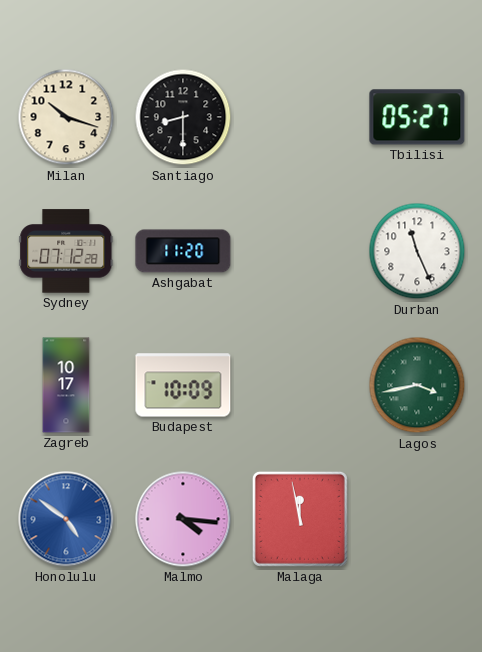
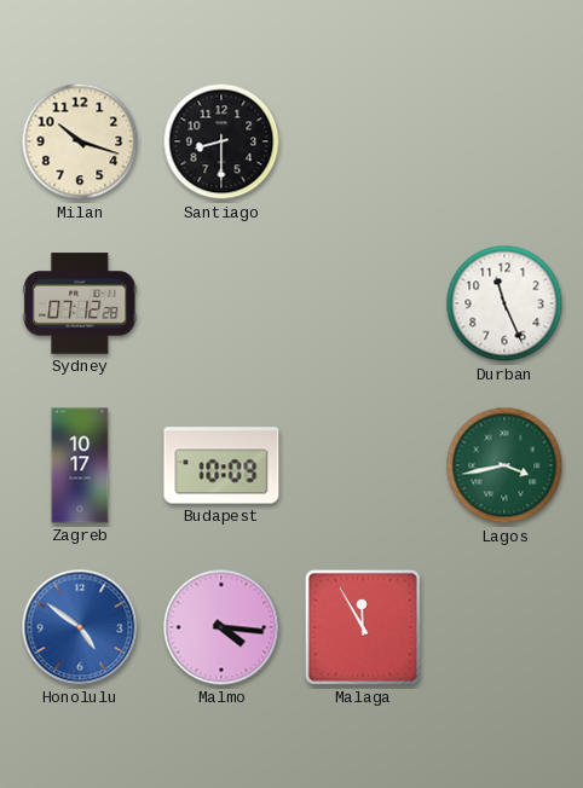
Tbilisi: 05:27 -> none
Ashgabat: 11:20 -> none
Malaga: 11:58 -> 11:55
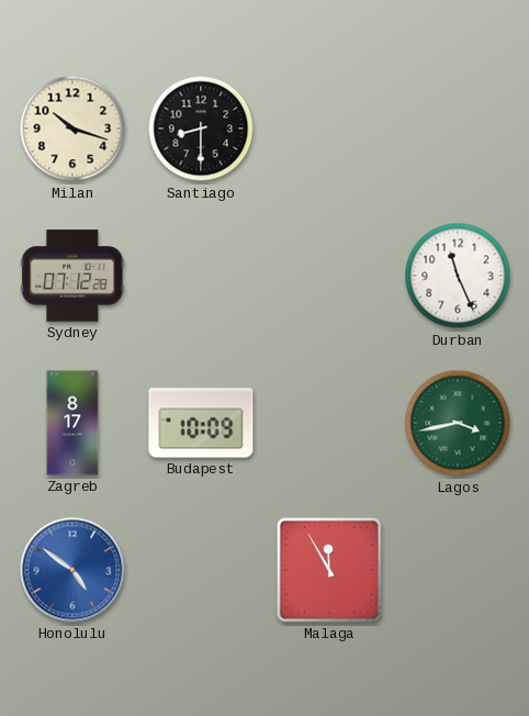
Zagreb: 10:17 -> 8:17
Malmo: 4:16 -> none
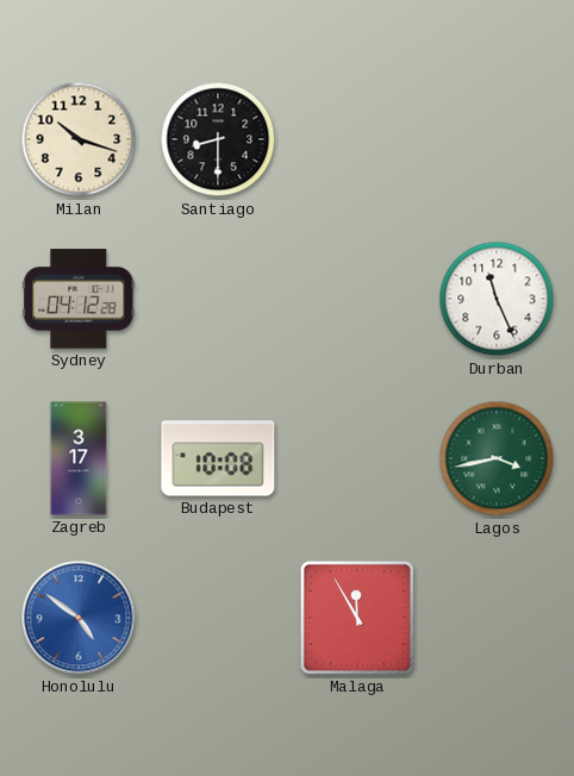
Sydney: 07:12 -> 04:12
Zagreb: 8:17 -> 3:17
Budapest: 10:09 -> 10:08
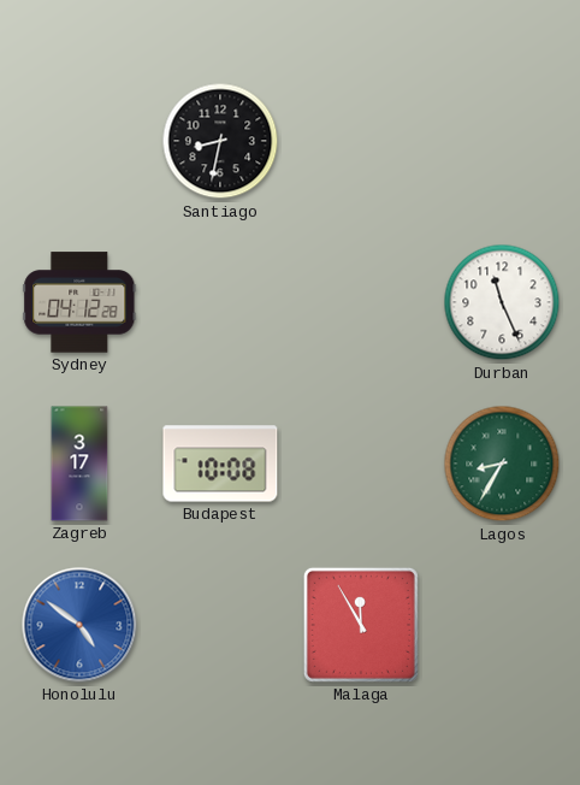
Milan: 10:18 -> none
Santiago: 8:30 -> 8:32
Lagos: 3:43 -> 8:35
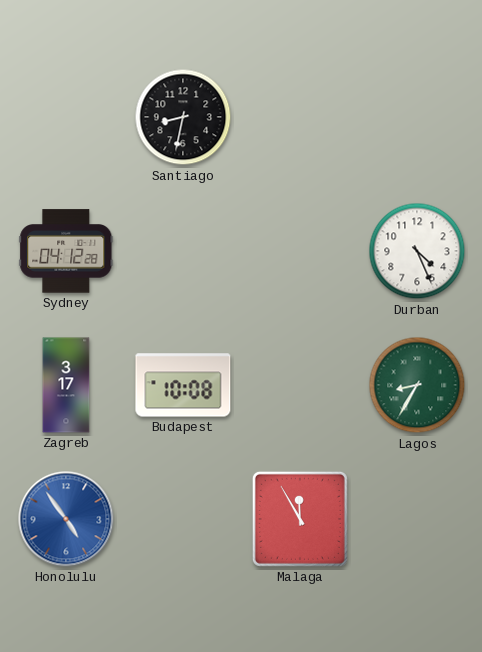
Durban: 11:26 -> 4:26
Honolulu: 4:51 -> 4:54
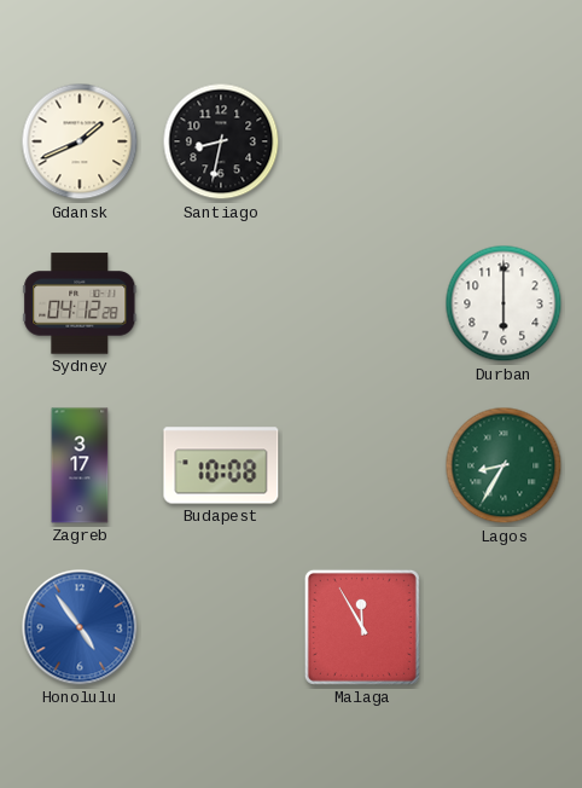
Gdansk: none -> 1:41
Durban: 4:26 -> 6:00
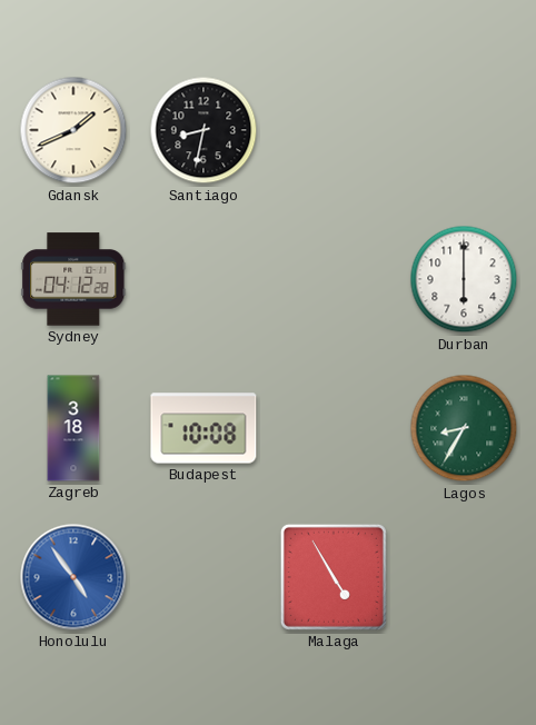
Zagreb: 3:17 -> 3:18
Malaga: 11:55 -> 4:55
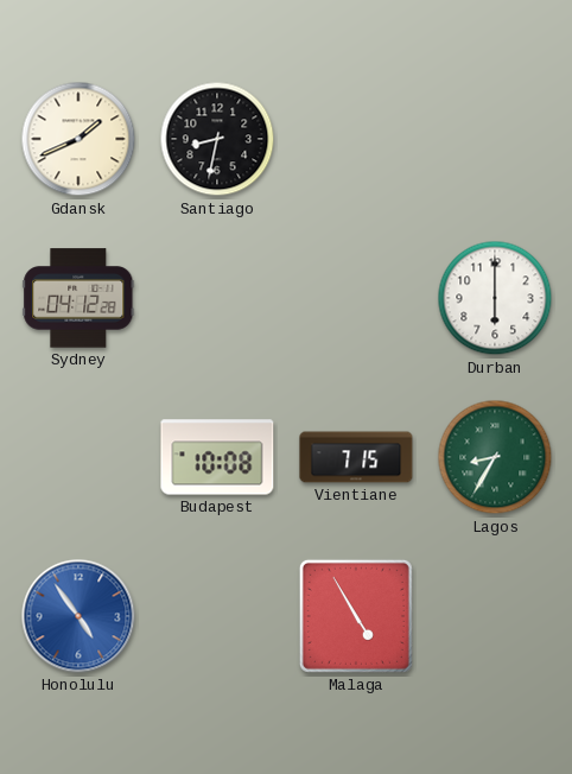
Zagreb: 3:18 -> none
Vientiane: none -> 7:15
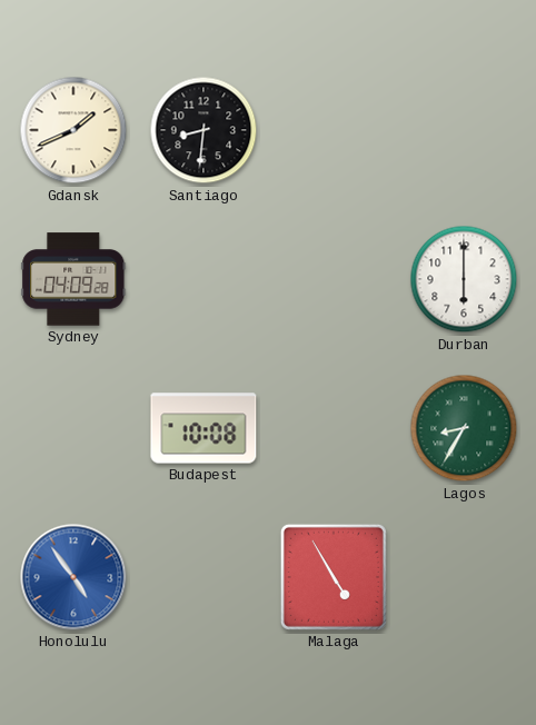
Santiago: 8:32 -> 8:31
Sydney: 04:12 -> 04:09
Vientiane: 7:15 -> none
